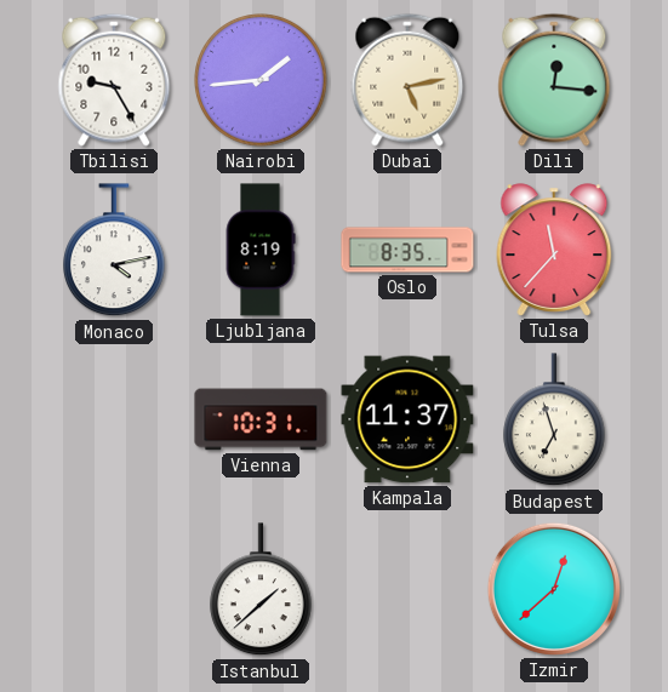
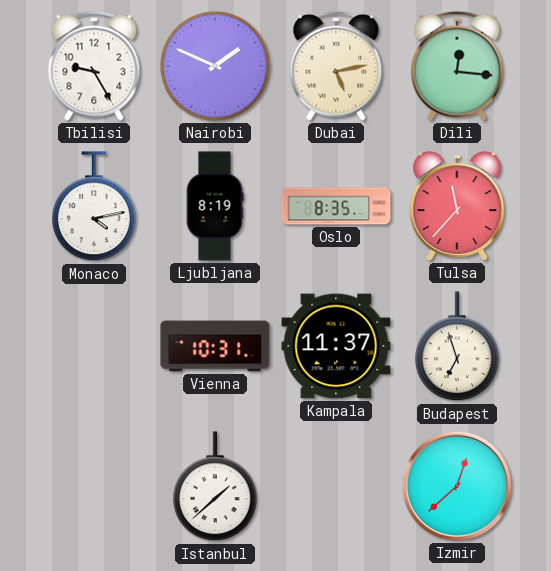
Nairobi: 1:44 -> 1:49
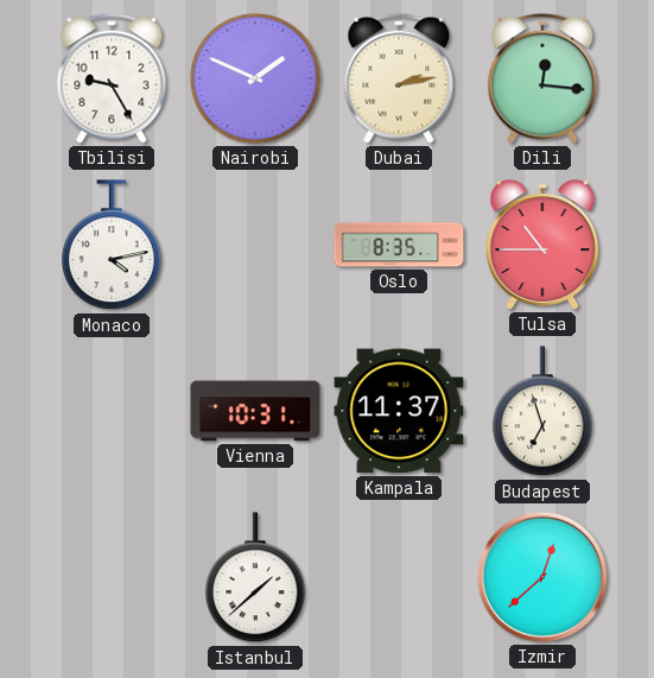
Dubai: 5:13 -> 2:13
Ljubljana: 8:19 -> none
Tulsa: 11:37 -> 10:45
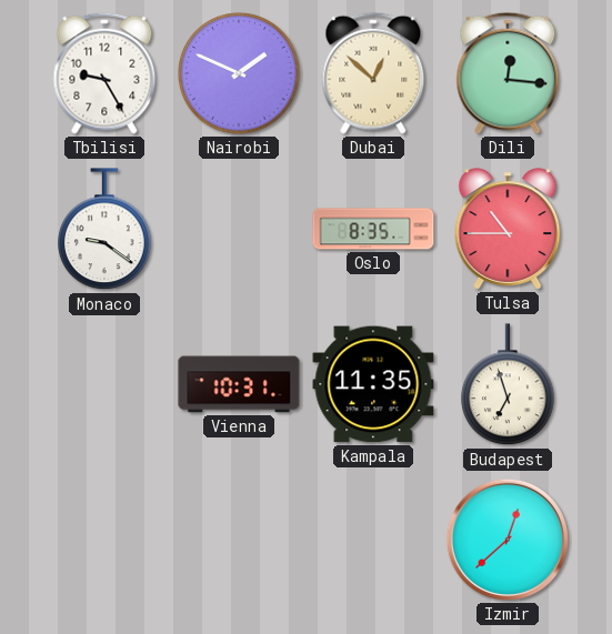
Dubai: 2:13 -> 12:52
Monaco: 4:13 -> 9:21
Kampala: 11:37 -> 11:35
Istanbul: 1:38 -> none
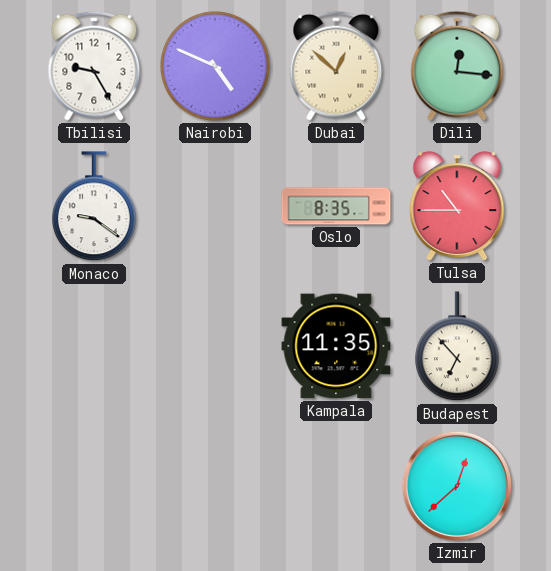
Nairobi: 1:49 -> 4:49
Vienna: 10:31 -> none
Budapest: 6:57 -> 6:53
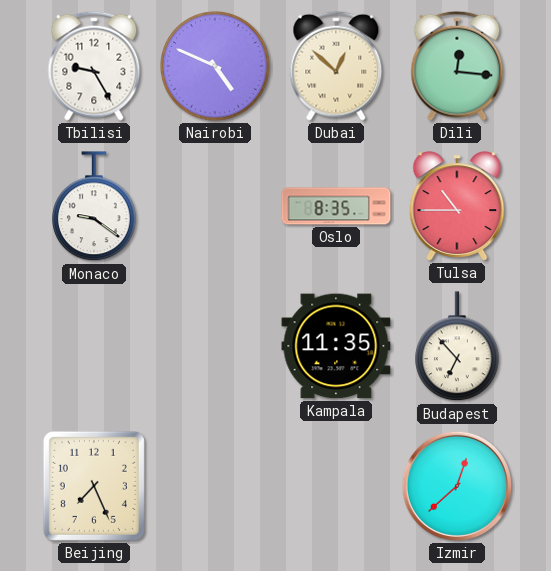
Beijing: none -> 7:26
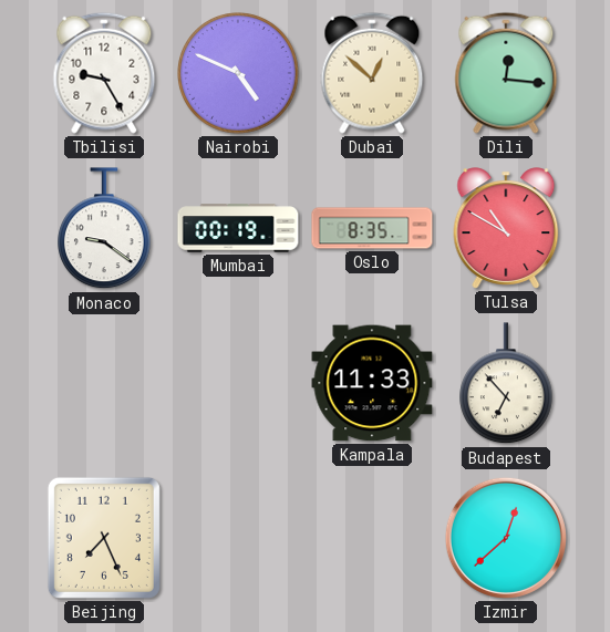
Mumbai: none -> 00:19
Tulsa: 10:45 -> 10:50
Kampala: 11:35 -> 11:33
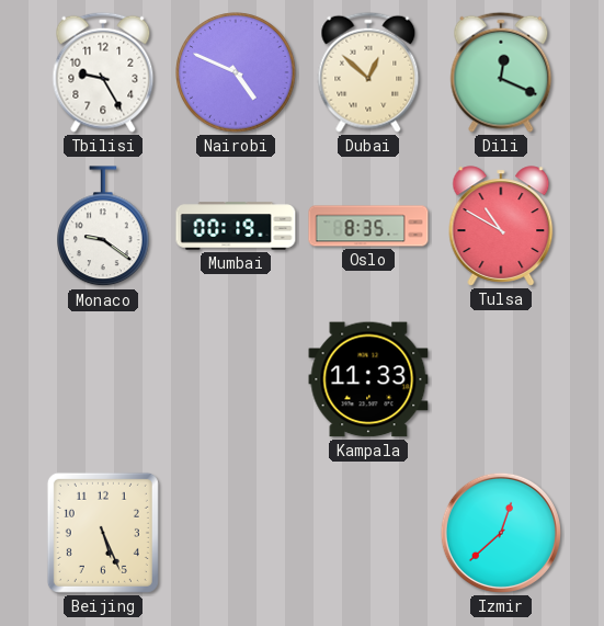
Dili: 12:16 -> 12:19
Budapest: 6:53 -> none
Beijing: 7:26 -> 5:26
